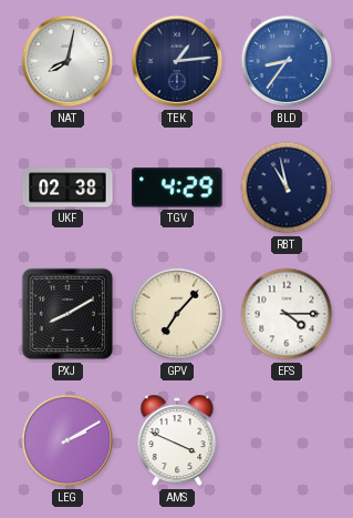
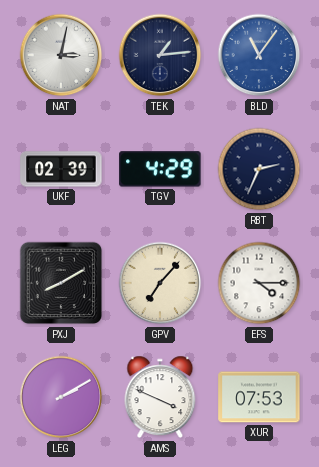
NAT: 8:02 -> 3:02
BLD: 8:36 -> 11:06
UKF: 02:38 -> 02:39
RBT: 10:58 -> 2:34
XUR: none -> 07:53
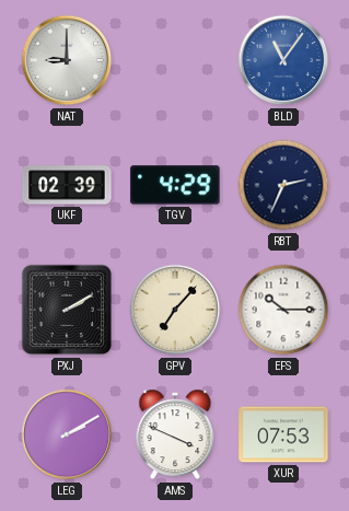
NAT: 3:02 -> 9:00
TEK: 1:14 -> none
PXJ: 8:10 -> 2:10
EFS: 4:15 -> 10:15
